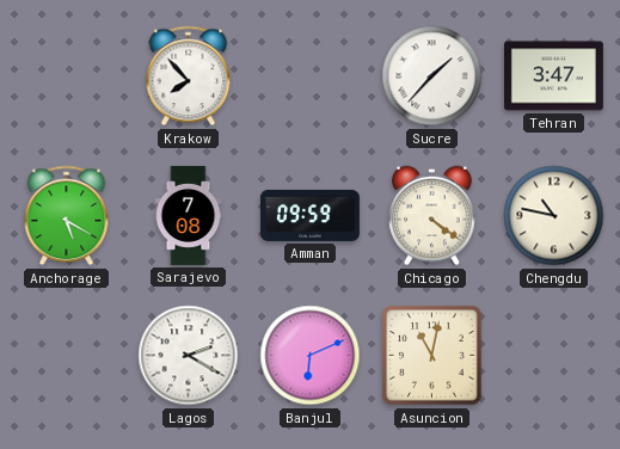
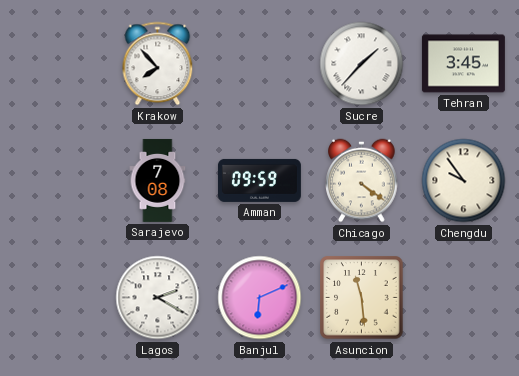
Tehran: 3:47 -> 3:45
Anchorage: 5:20 -> none
Chengdu: 10:47 -> 9:54
Asuncion: 11:02 -> 11:29
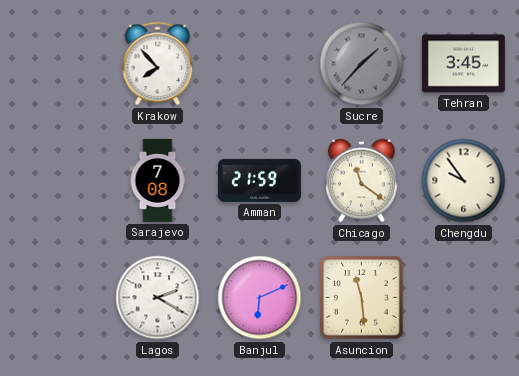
Sucre dial: white -> grey
Amman: 09:59 -> 21:59
Chicago: 4:21 -> 11:21
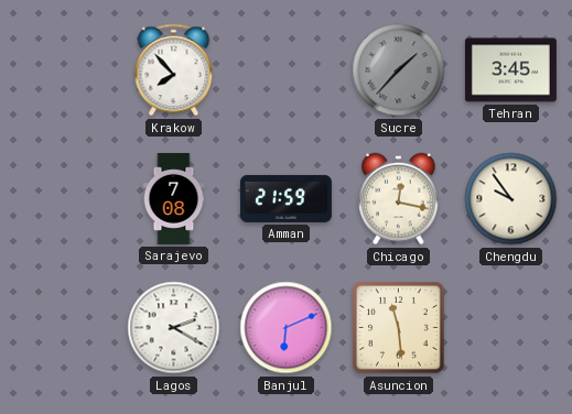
Chicago: 11:21 -> 12:17
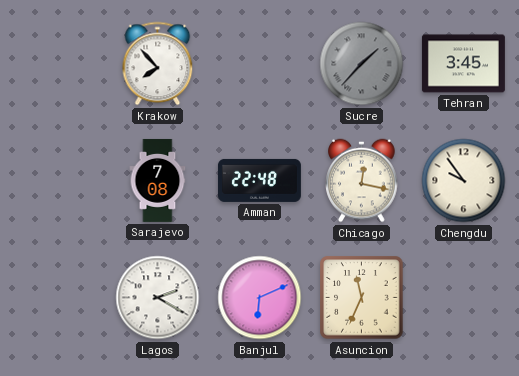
Amman: 21:59 -> 22:48
Asuncion: 11:29 -> 11:34
